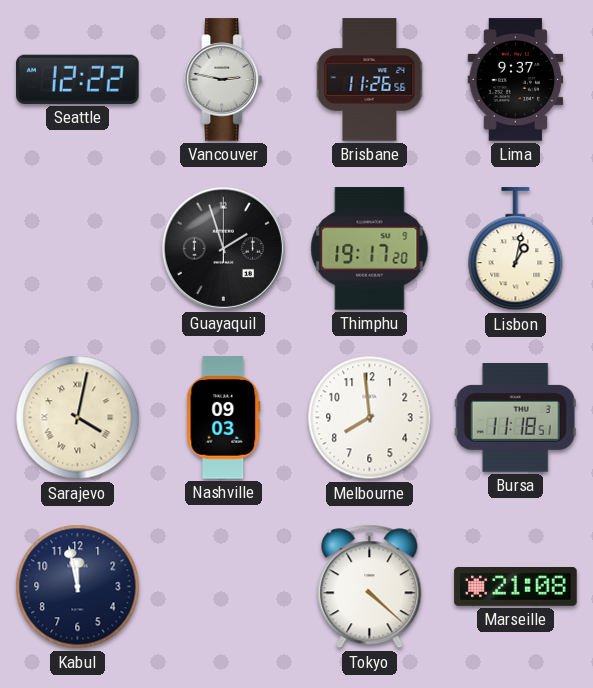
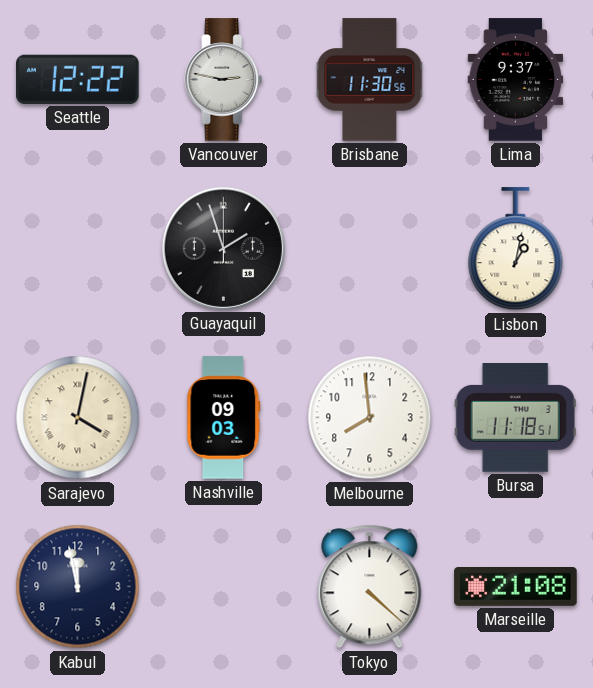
Brisbane: 11:26 -> 11:30
Thimphu: 19:17 -> none
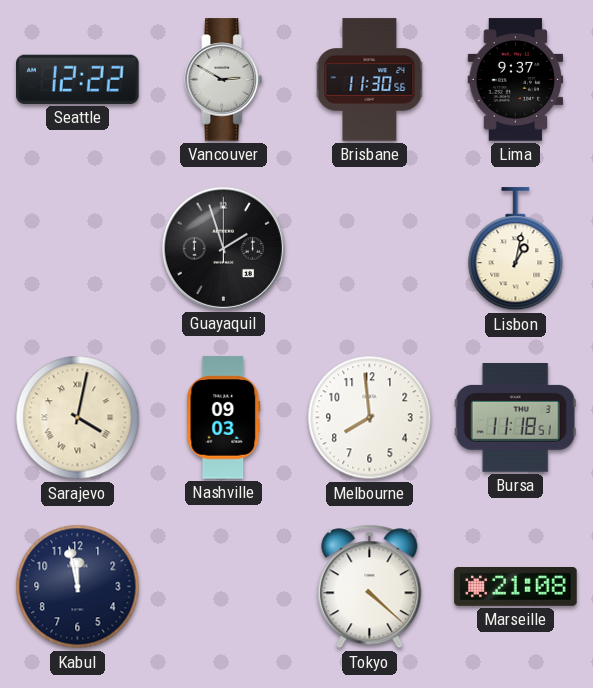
Vancouver: 2:47 -> 2:50
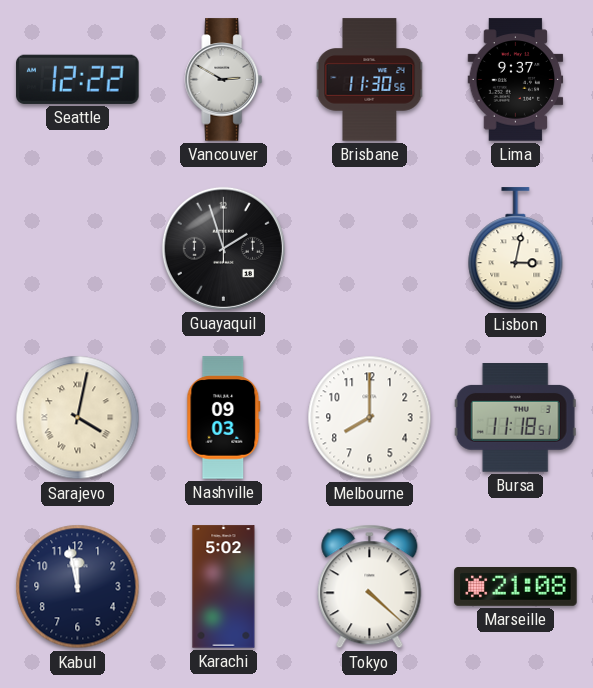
Lisbon: 1:02 -> 3:02
Melbourne: 7:59 -> 8:00
Karachi: none -> 5:02
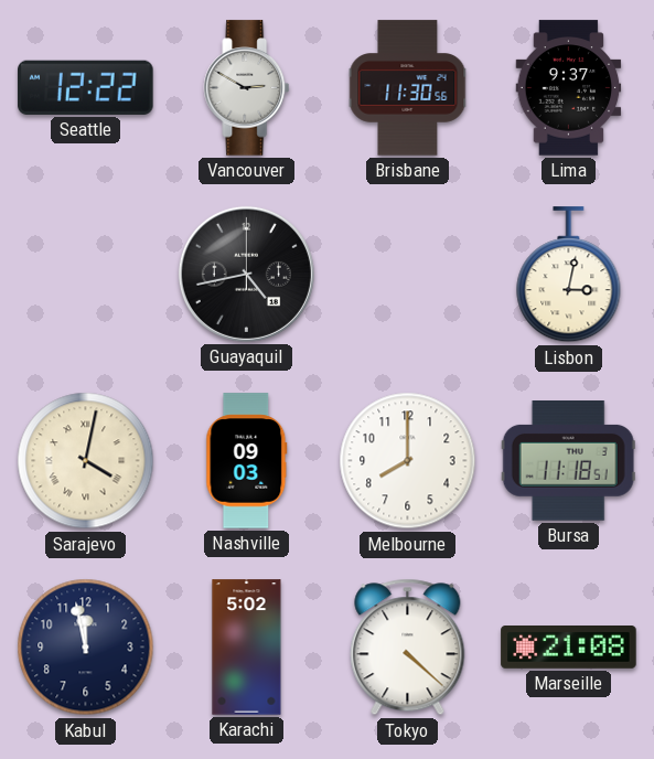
Guayaquil: 1:57 -> 4:43
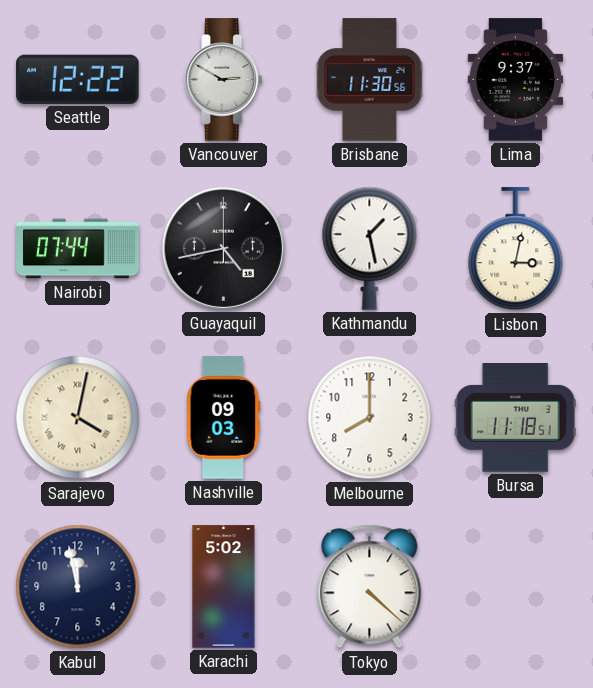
Nairobi: none -> 07:44
Kathmandu: none -> 1:28
Marseille: 21:08 -> none
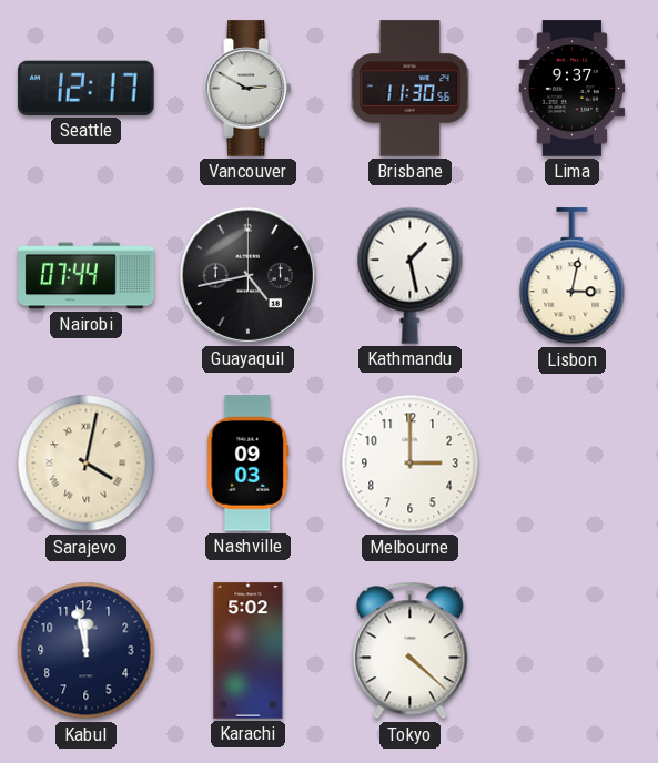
Seattle: 12:22 -> 12:17
Melbourne: 8:00 -> 3:00
Bursa: 11:18 -> none
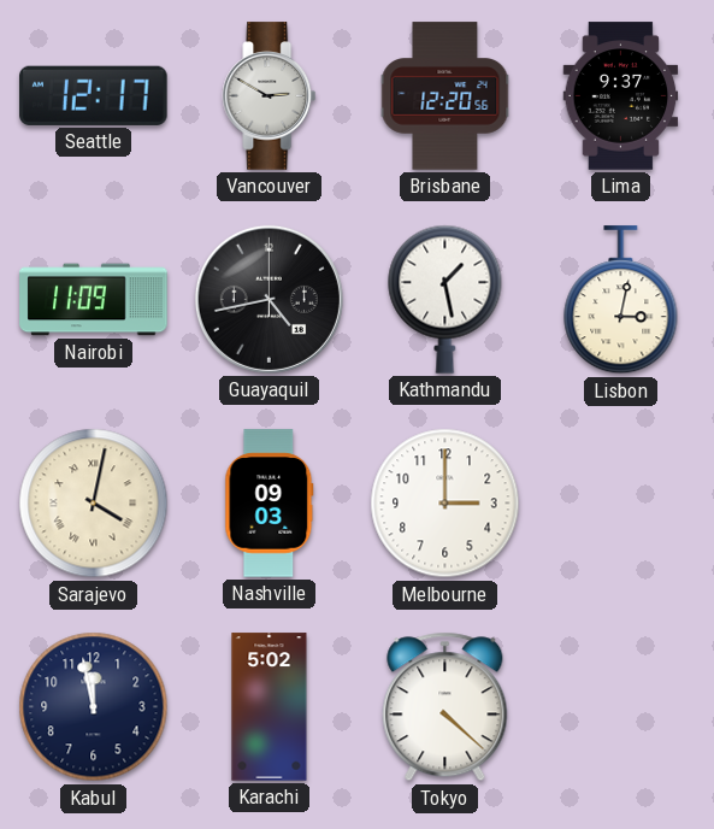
Brisbane: 11:30 -> 12:20
Nairobi: 07:44 -> 11:09
